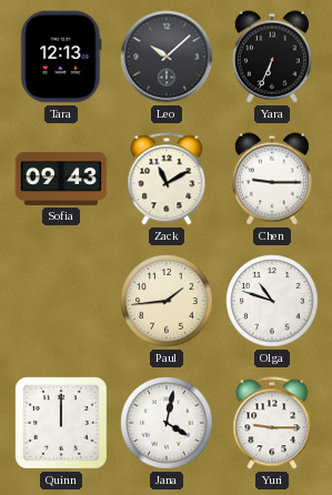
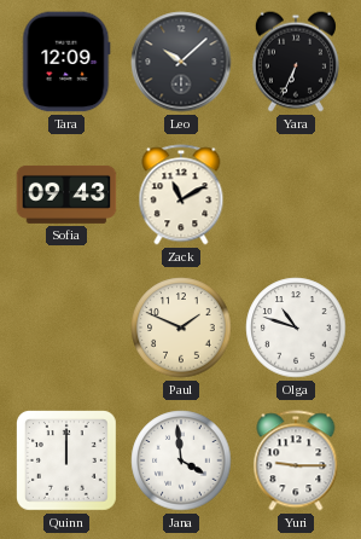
Tara: 12:13 -> 12:09
Chen: 9:15 -> none
Paul: 1:44 -> 1:49
Jana: 4:02 -> 3:59
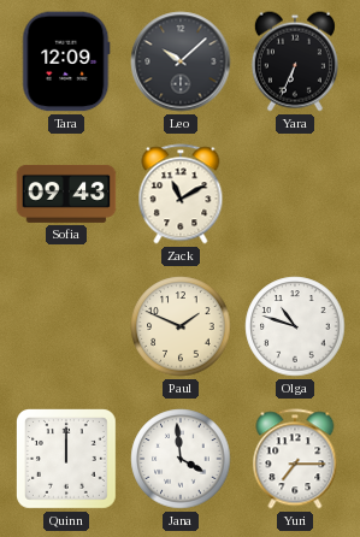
Yuri: 9:15 -> 7:15
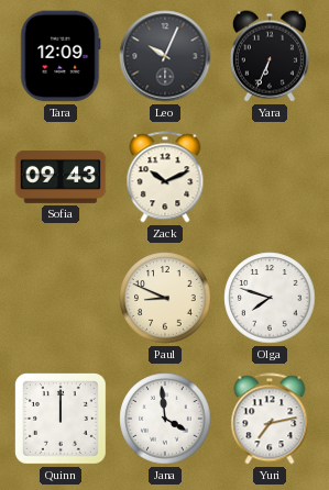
Leo: 10:08 -> 10:04
Zack: 11:10 -> 10:11
Paul: 1:49 -> 8:49
Olga: 10:48 -> 7:48
Yuri: 7:15 -> 7:13
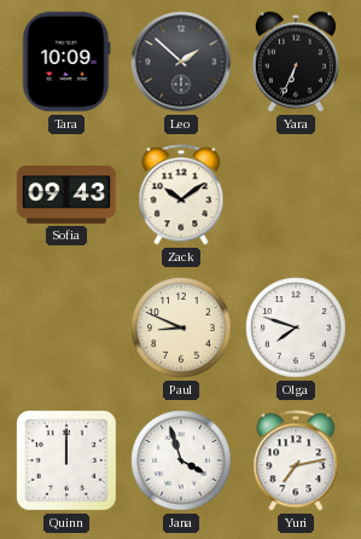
Tara: 12:09 -> 10:09
Leo: 10:04 -> 1:52
Zack: 10:11 -> 10:09
Jana: 3:59 -> 3:57
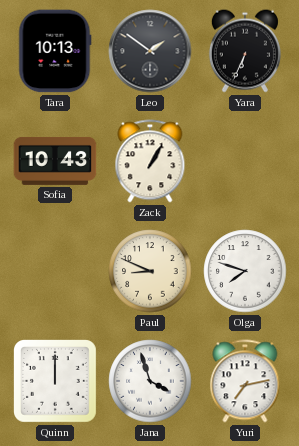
Tara: 10:09 -> 10:13
Leo: 1:52 -> 1:51
Sofia: 09:43 -> 10:43
Zack: 10:09 -> 1:05
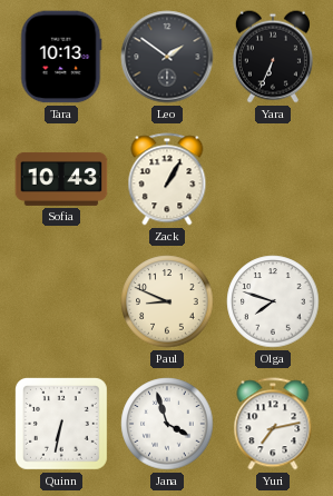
Quinn: 12:00 -> 6:32
